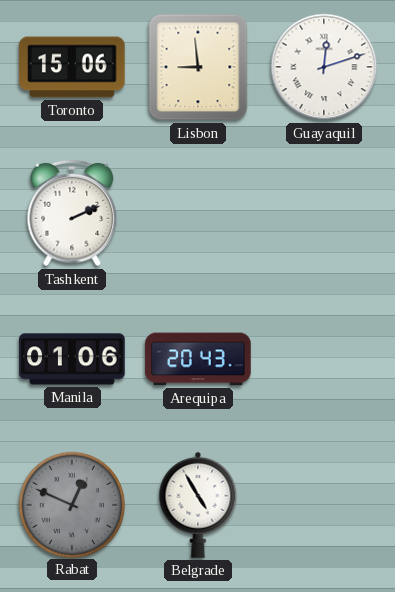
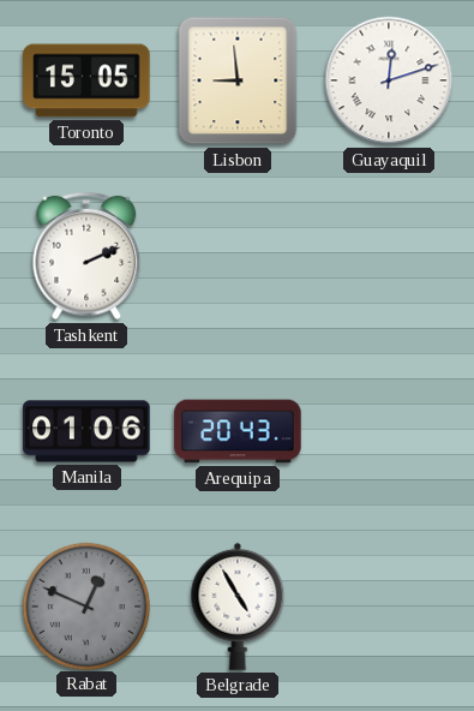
Toronto: 15:06 -> 15:05
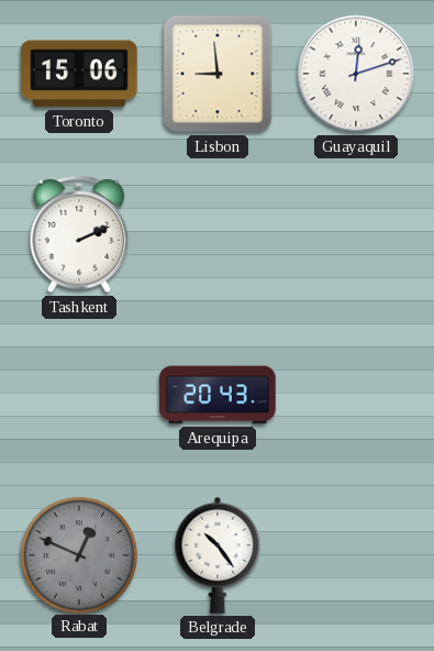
Toronto: 15:05 -> 15:06
Manila: 01:06 -> none
Belgrade: 4:55 -> 10:24
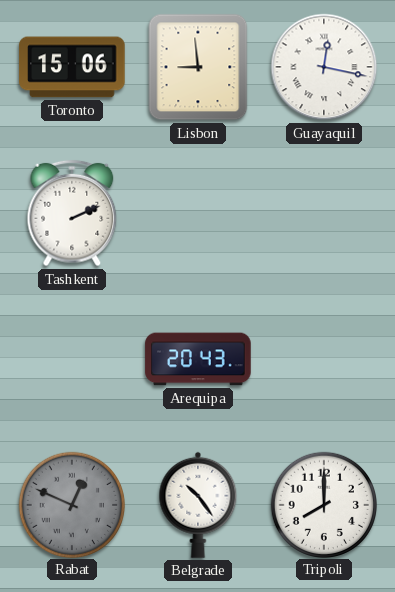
Guayaquil: 12:12 -> 12:17
Tripoli: none -> 8:00
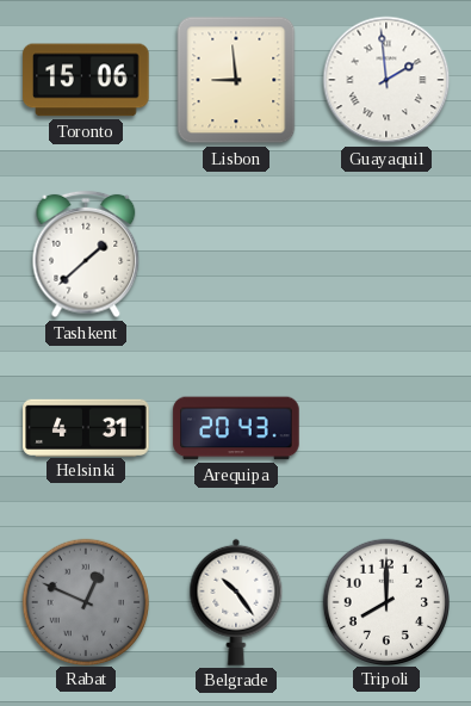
Guayaquil: 12:17 -> 1:59
Tashkent: 2:11 -> 1:38
Helsinki: none -> 4:31
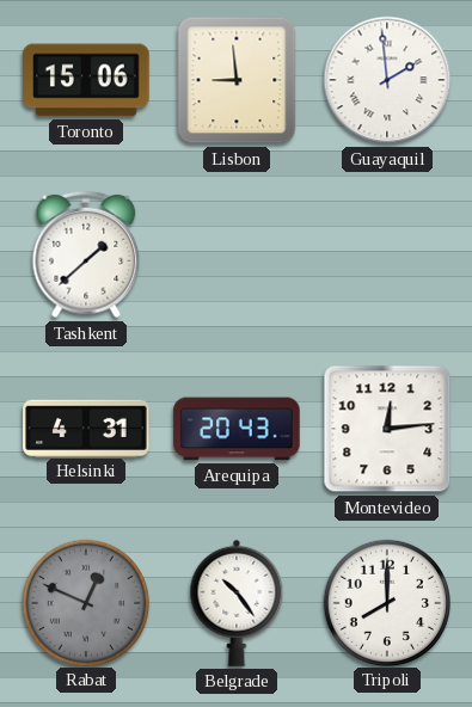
Montevideo: none -> 12:14
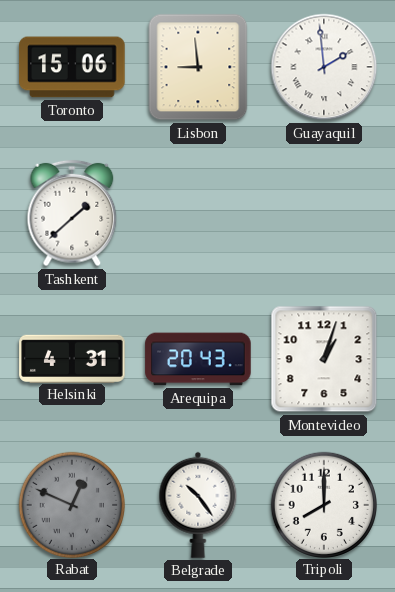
Montevideo: 12:14 -> 1:03
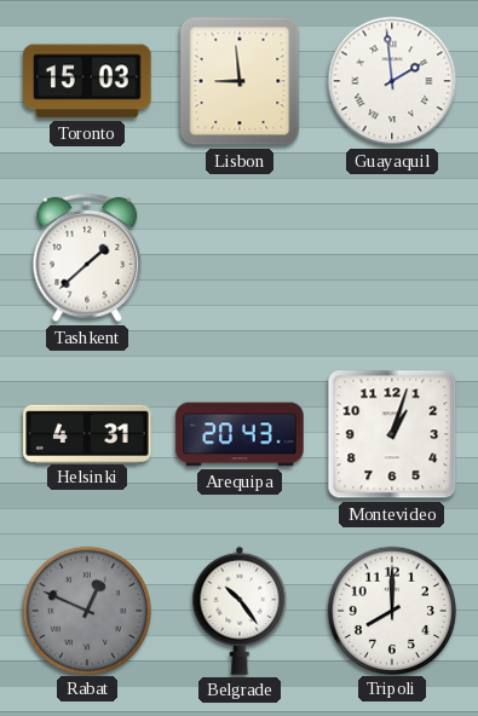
Toronto: 15:06 -> 15:03
